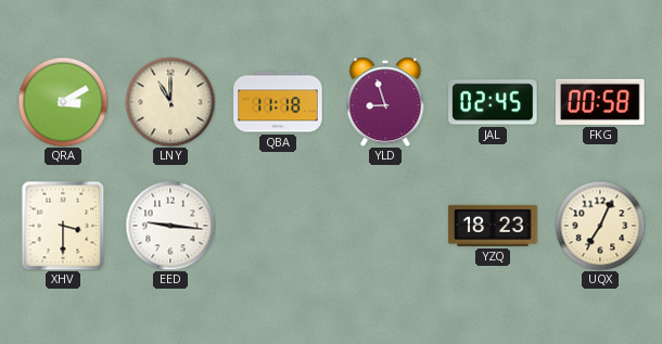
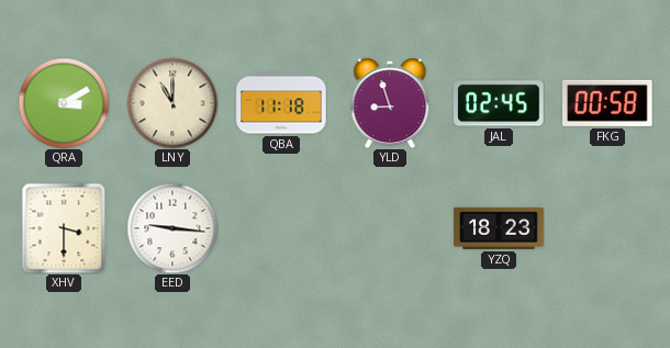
UQX: 7:04 -> none
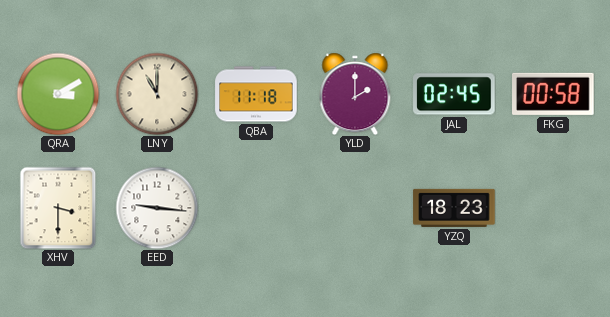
YLD: 8:57 -> 2:00
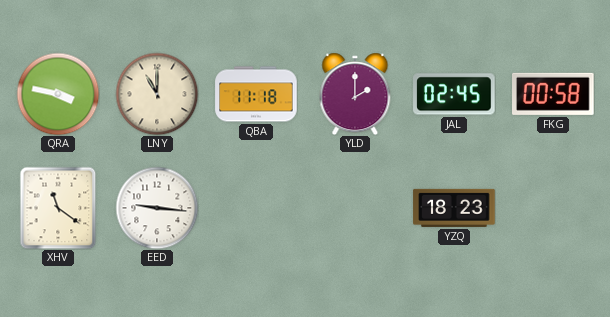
QRA: 3:10 -> 3:47
XHV: 3:30 -> 11:21
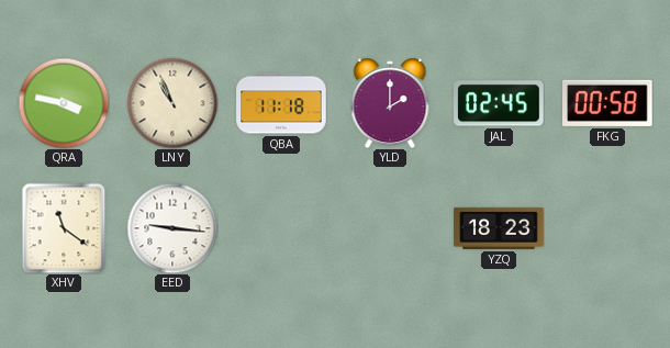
LNY: 11:00 -> 10:56
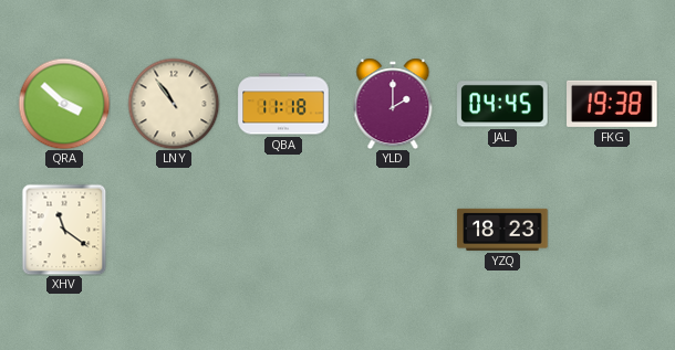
QRA: 3:47 -> 3:52
LNY: 10:56 -> 10:54
JAL: 02:45 -> 04:45
FKG: 00:58 -> 19:38
EED: 9:16 -> none
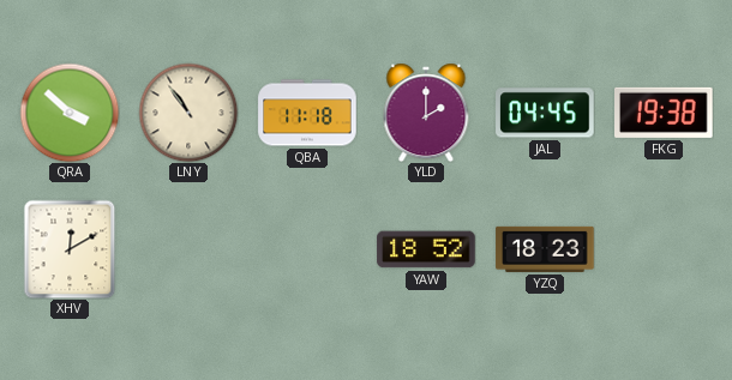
XHV: 11:21 -> 12:10
YAW: none -> 18:52
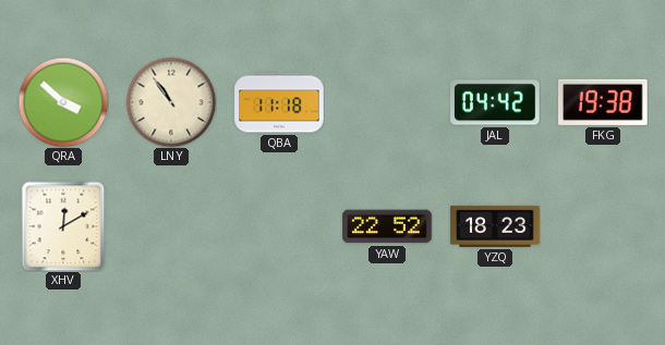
YLD: 2:00 -> none
JAL: 04:45 -> 04:42
YAW: 18:52 -> 22:52
